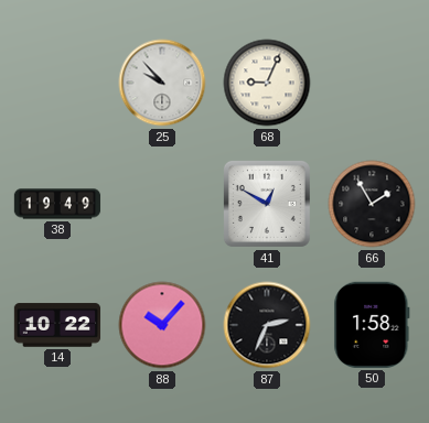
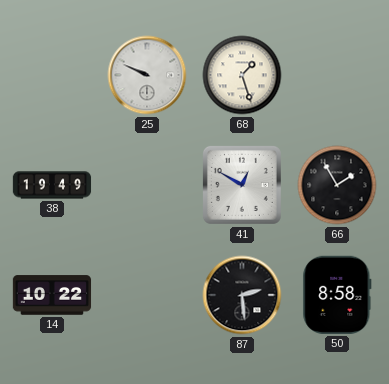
25: 9:53 -> 9:49
68: 9:04 -> 1:27
88: 10:07 -> none
87: 2:34 -> 2:29
50: 1:58 -> 8:58
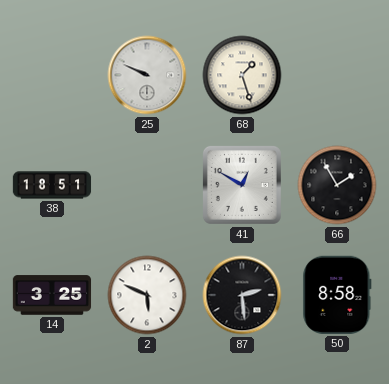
38: 19:49 -> 18:51
14: 10:22 -> 3:25
2: none -> 5:49
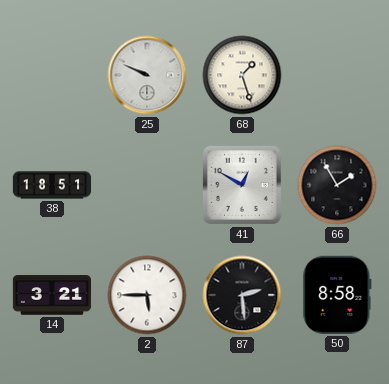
14: 3:25 -> 3:21
2: 5:49 -> 5:45
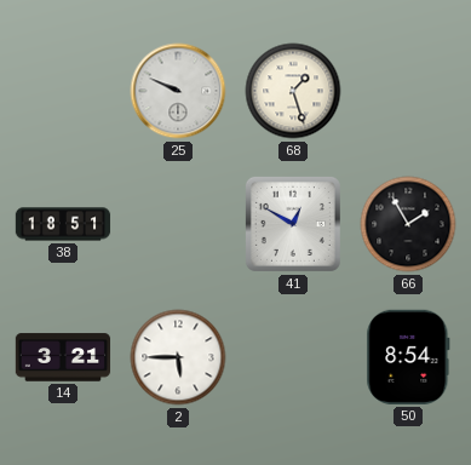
87: 2:29 -> none
50: 8:58 -> 8:54
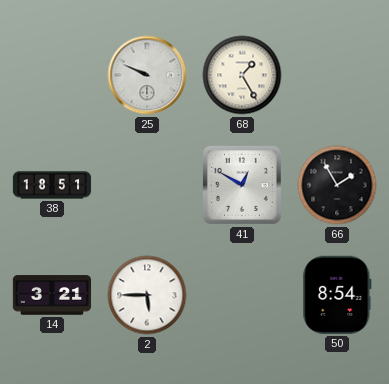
68: 1:27 -> 1:25
